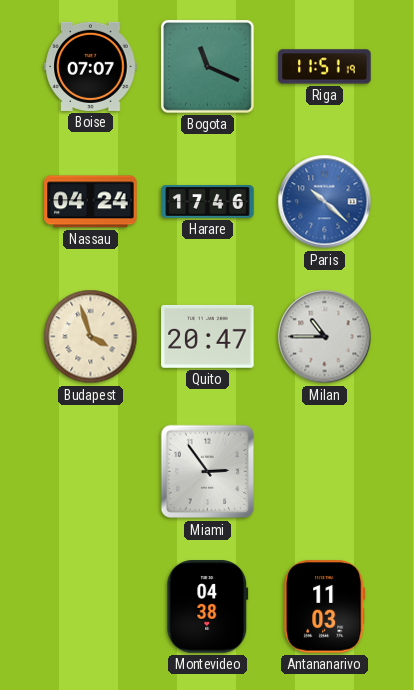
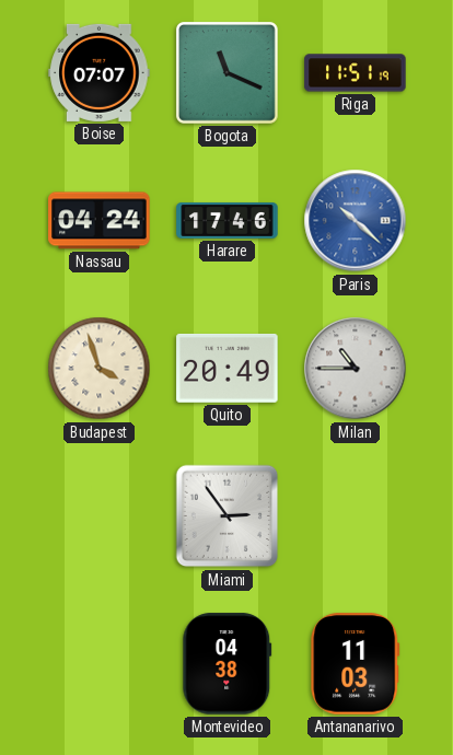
Quito: 20:47 -> 20:49
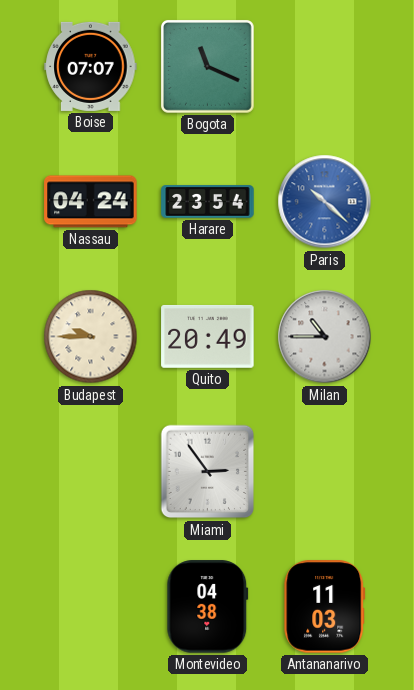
Riga: 11:51 -> none
Harare: 17:46 -> 23:54
Budapest: 3:57 -> 9:45
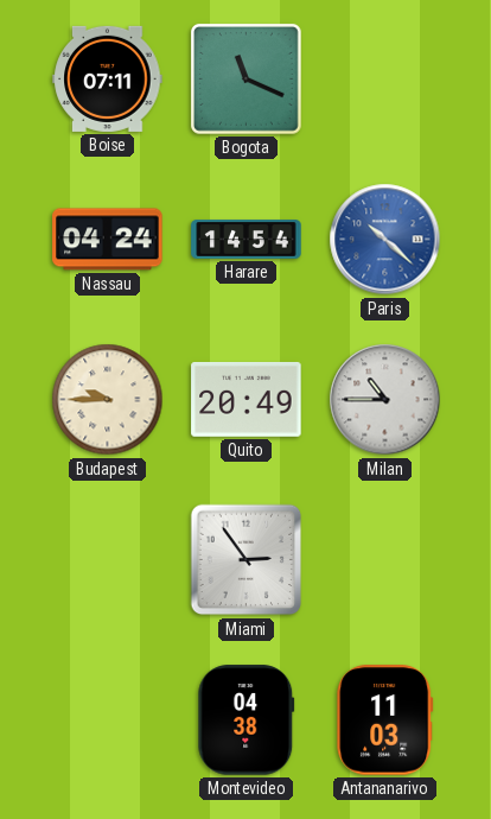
Boise: 07:07 -> 07:11
Harare: 23:54 -> 14:54
